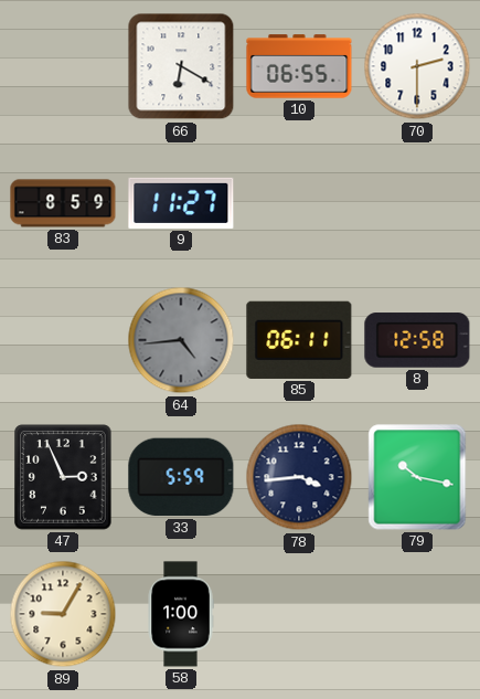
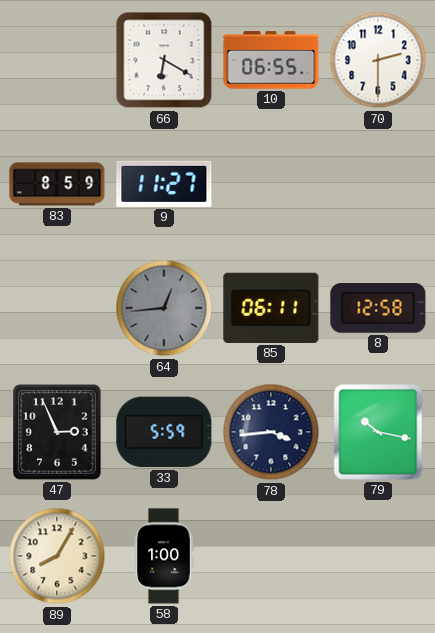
64: 4:44 -> 12:44
89: 9:05 -> 8:05
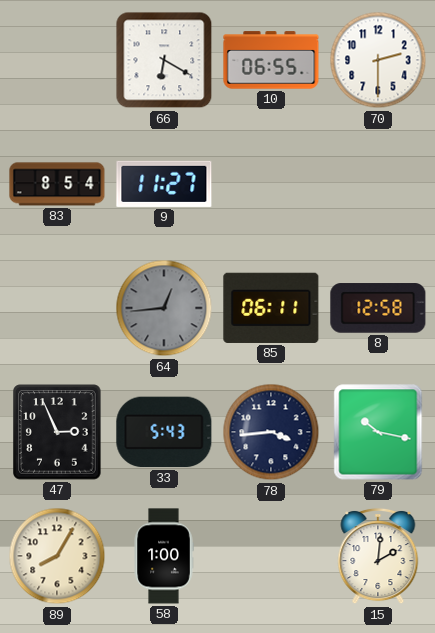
83: 8:59 -> 8:54
33: 5:59 -> 5:43
15: none -> 2:01
